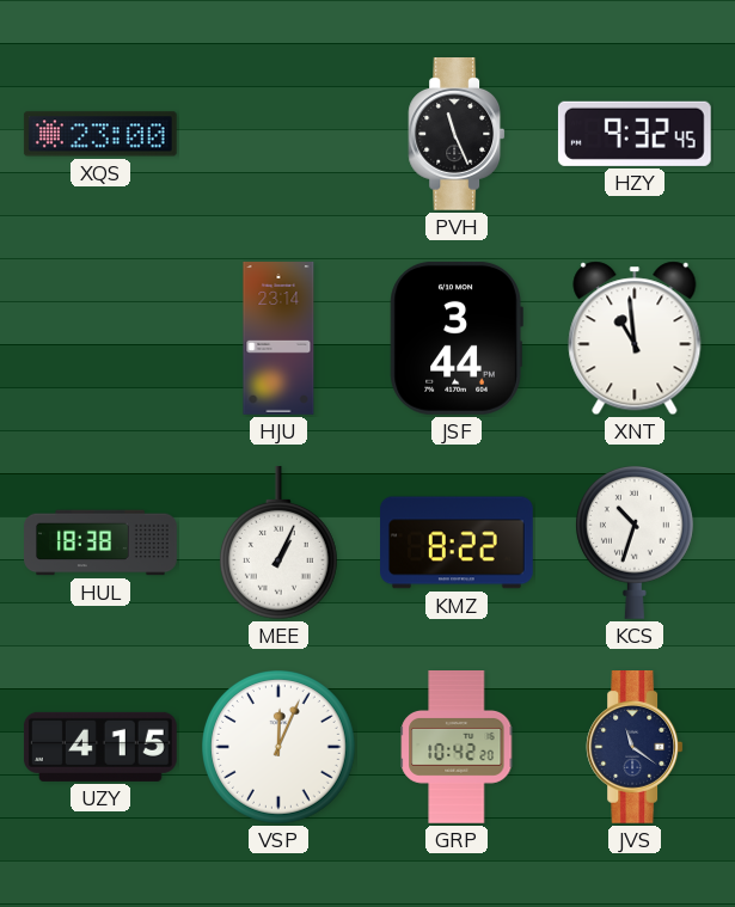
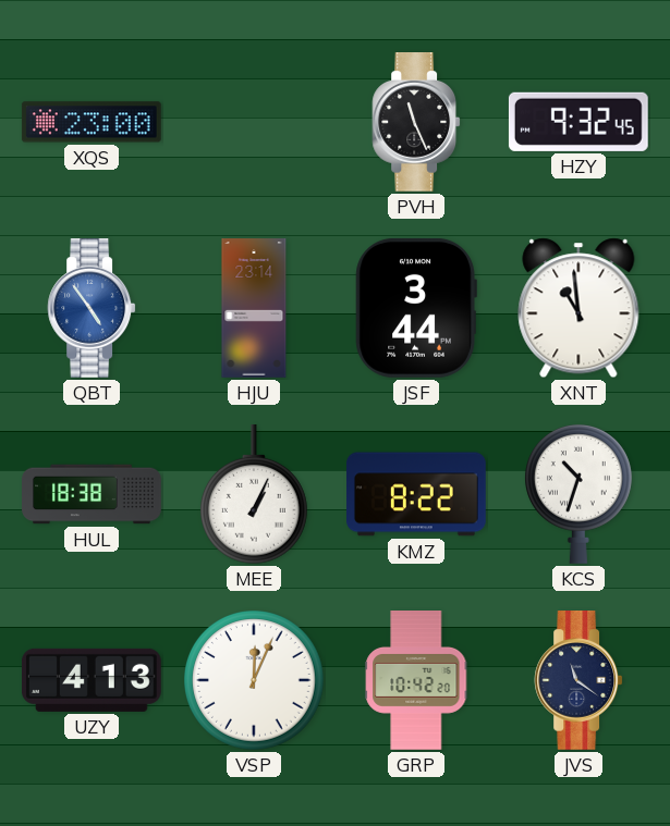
QBT: none -> 4:54
UZY: 4:15 -> 4:13
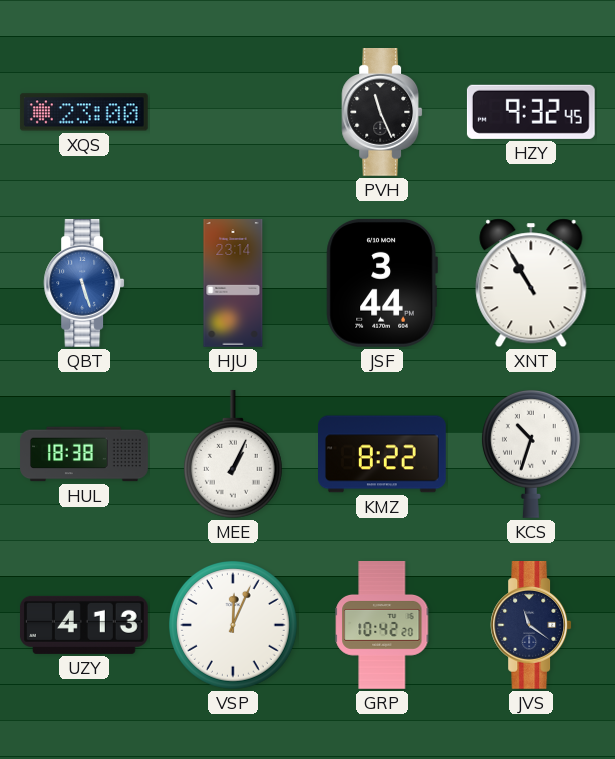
QBT: 4:54 -> 5:27
XNT: 10:59 -> 10:55
